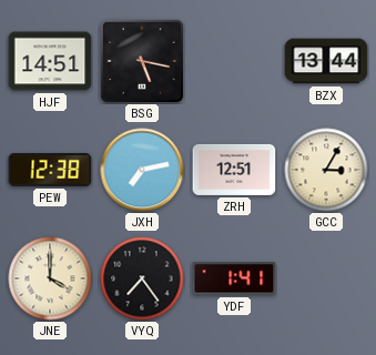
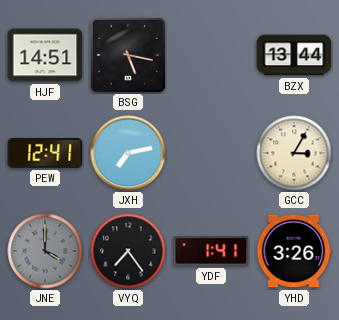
PEW: 12:38 -> 12:41
ZRH: 12:51 -> none
JNE dial: cream -> grey
YHD: none -> 3:26
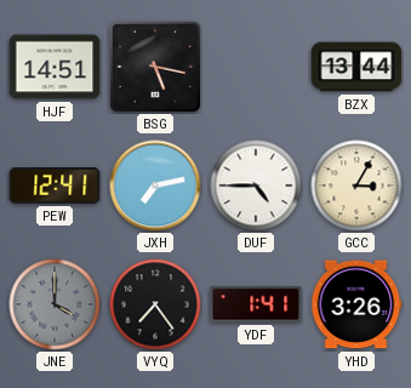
DUF: none -> 4:45
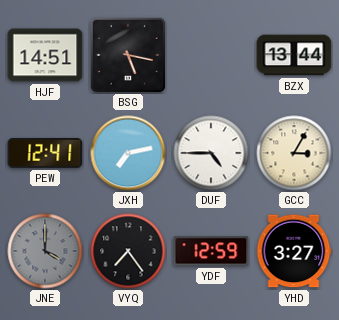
YDF: 1:41 -> 12:59
YHD: 3:26 -> 3:27
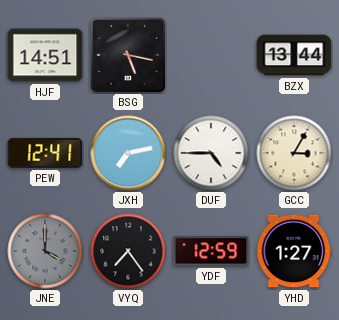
YHD: 3:27 -> 1:27
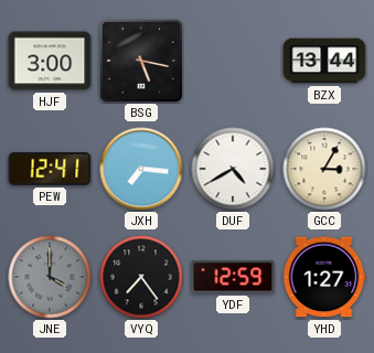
HJF: 14:51 -> 3:00
JXH: 7:13 -> 7:16
DUF: 4:45 -> 4:40
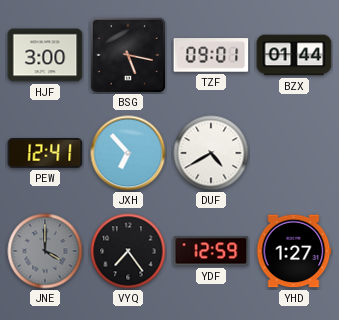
TZF: none -> 09:01
BZX: 13:44 -> 01:44
JXH: 7:16 -> 6:53
GCC: 3:05 -> none
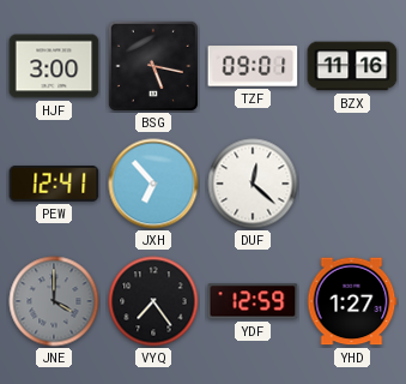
BZX: 01:44 -> 11:16
DUF: 4:40 -> 12:22
